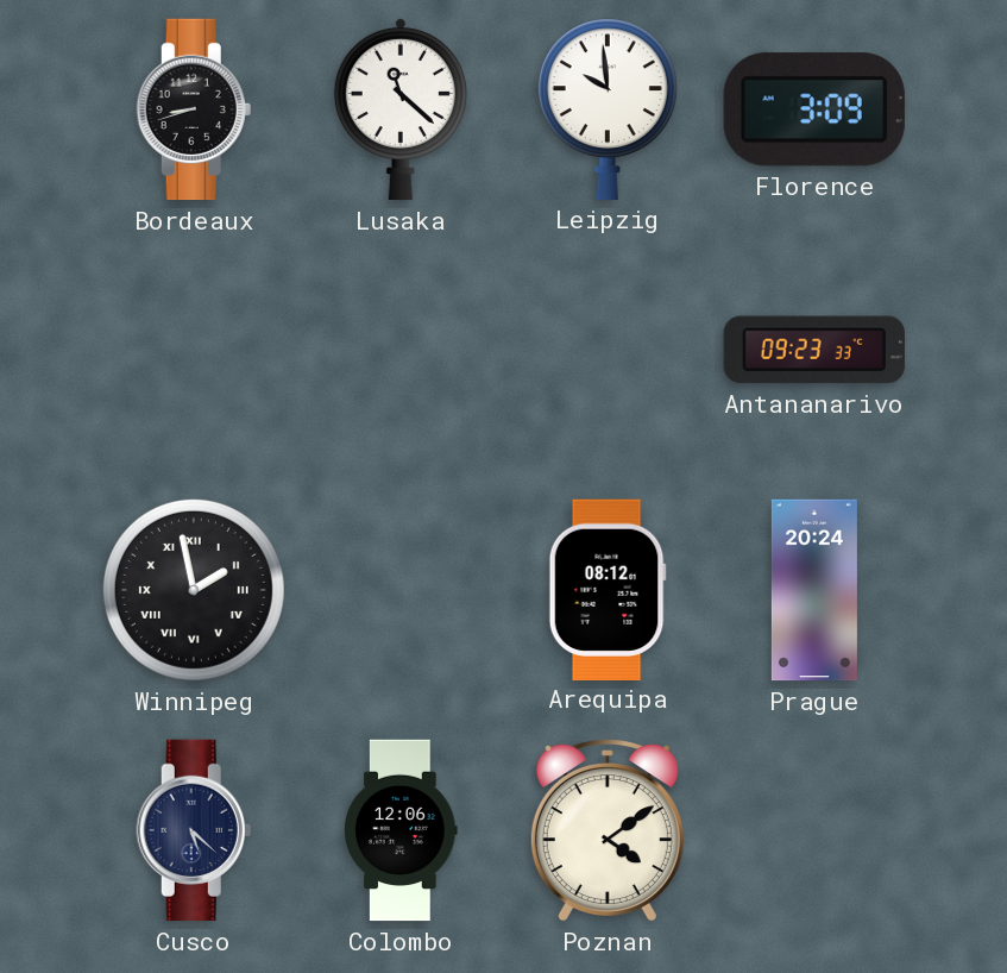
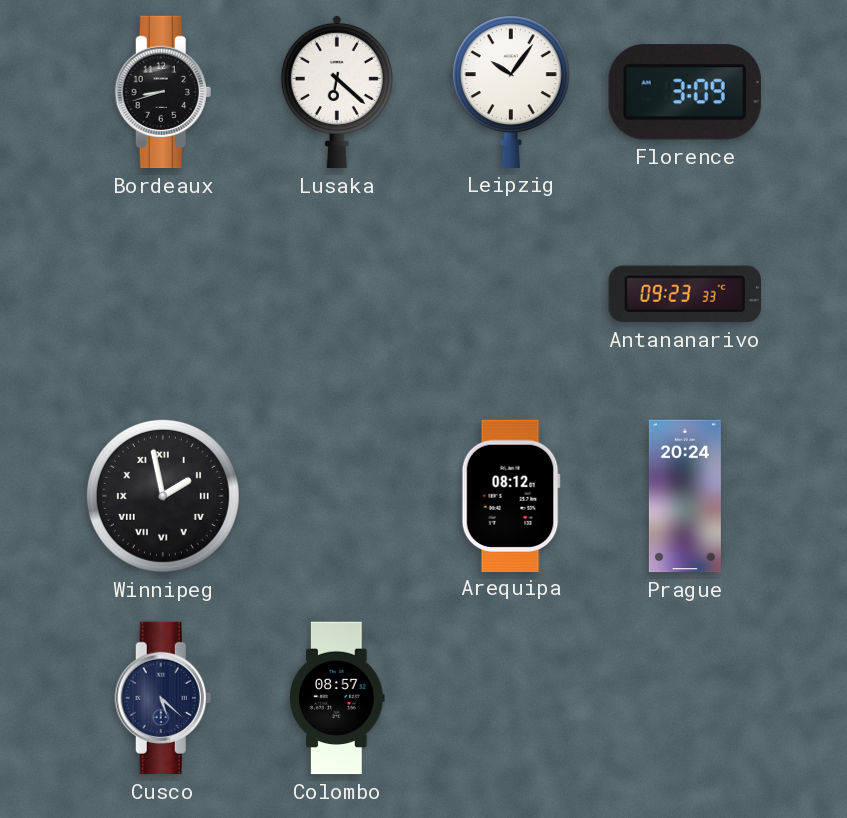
Lusaka: 11:22 -> 6:22
Leipzig: 9:59 -> 10:06
Colombo: 12:06 -> 08:57
Poznan: 4:09 -> none
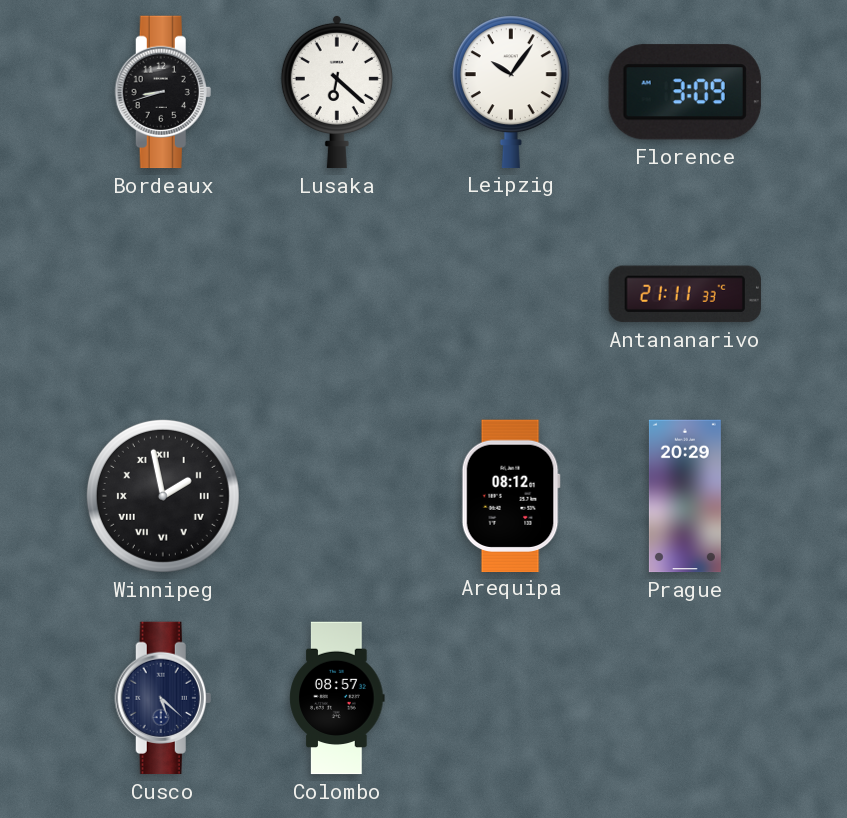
Antananarivo: 09:23 -> 21:11
Prague: 20:24 -> 20:29
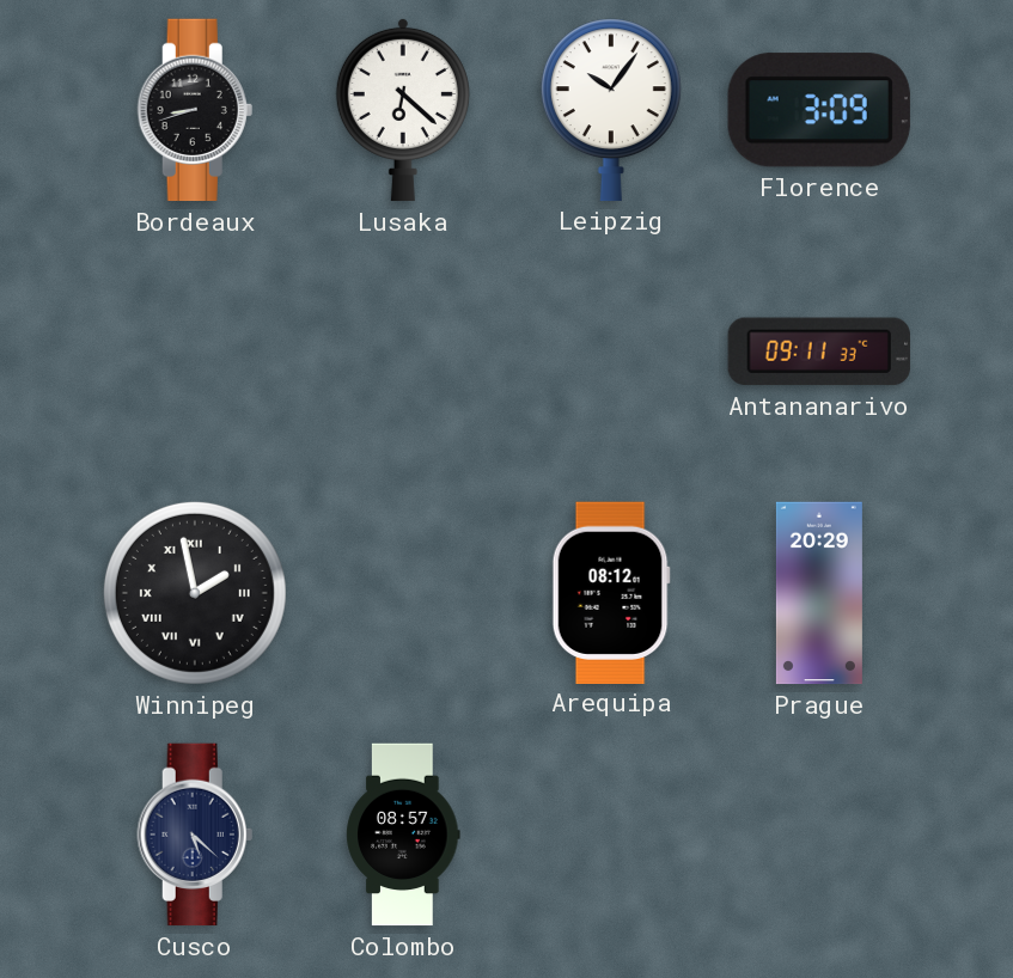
Antananarivo: 21:11 -> 09:11
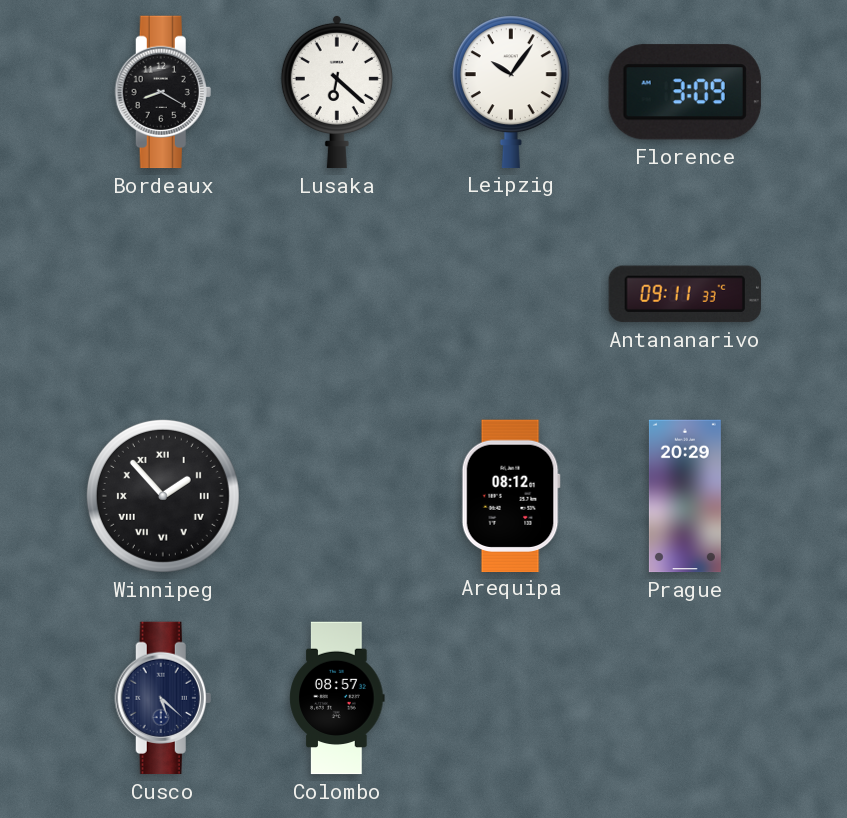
Bordeaux: 8:42 -> 8:20
Winnipeg: 1:58 -> 1:53
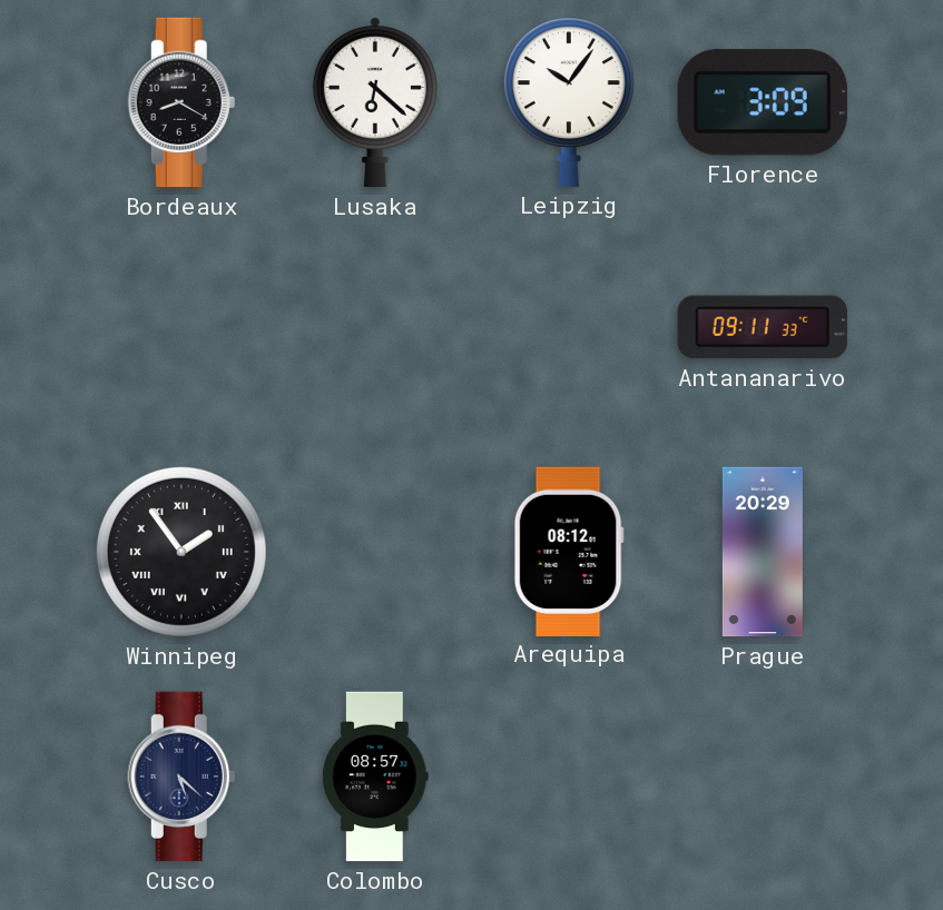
Winnipeg: 1:53 -> 1:54
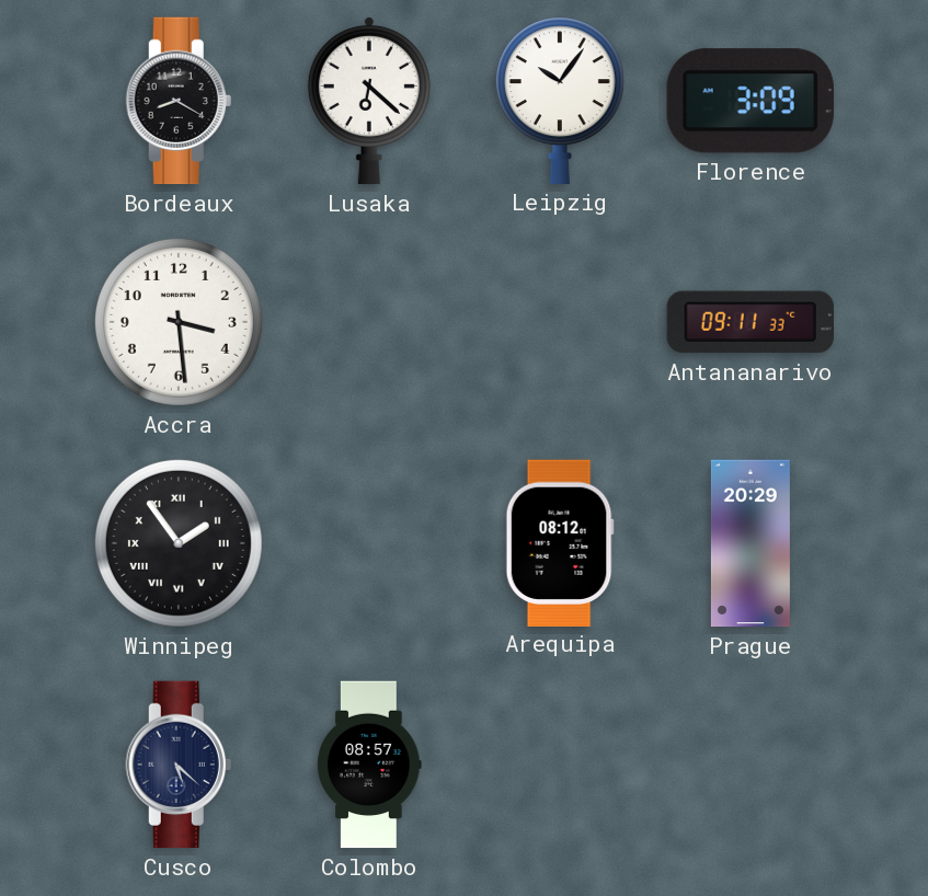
Accra: none -> 3:29
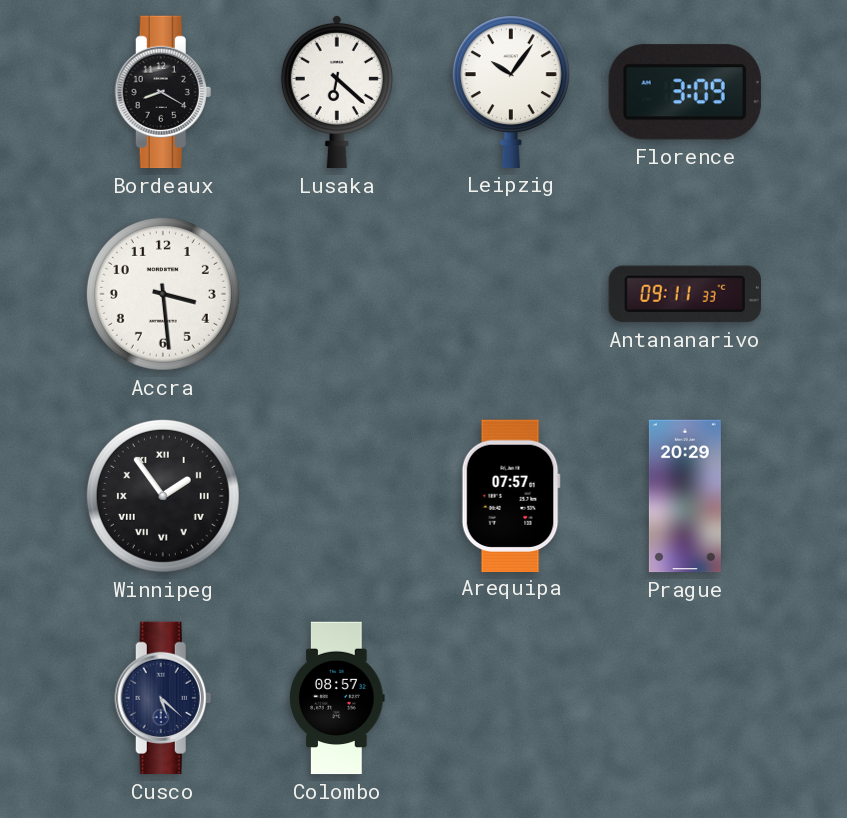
Arequipa: 08:12 -> 07:57
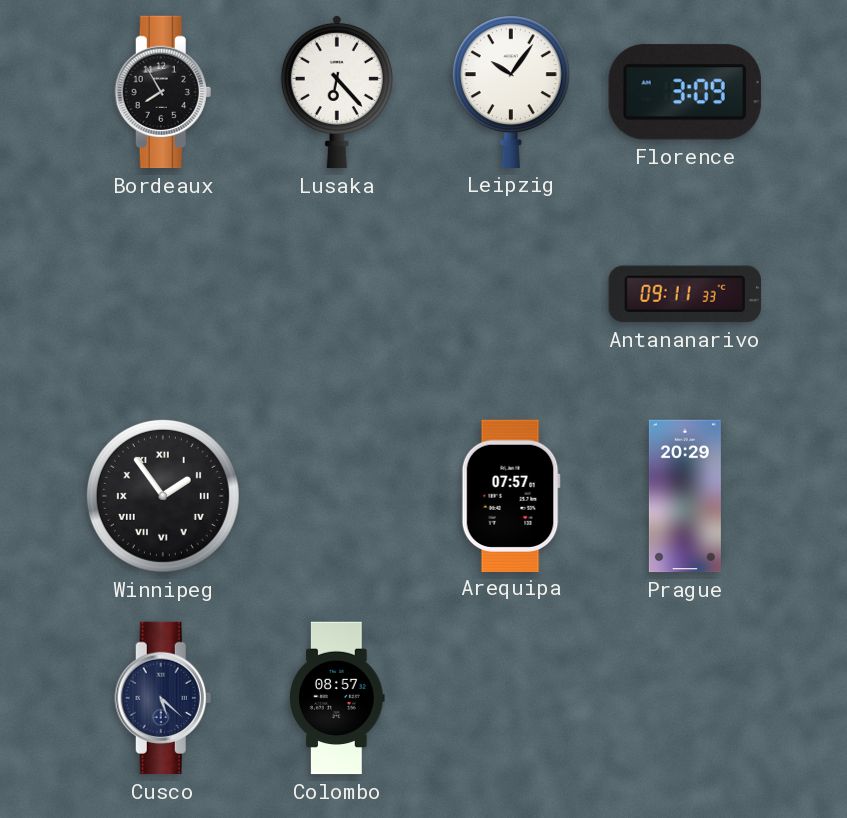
Bordeaux: 8:20 -> 7:55
Lusaka: 6:22 -> 6:23
Accra: 3:29 -> none
